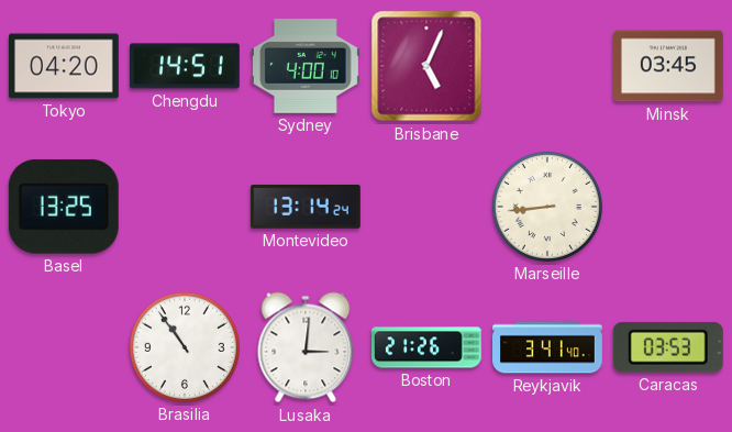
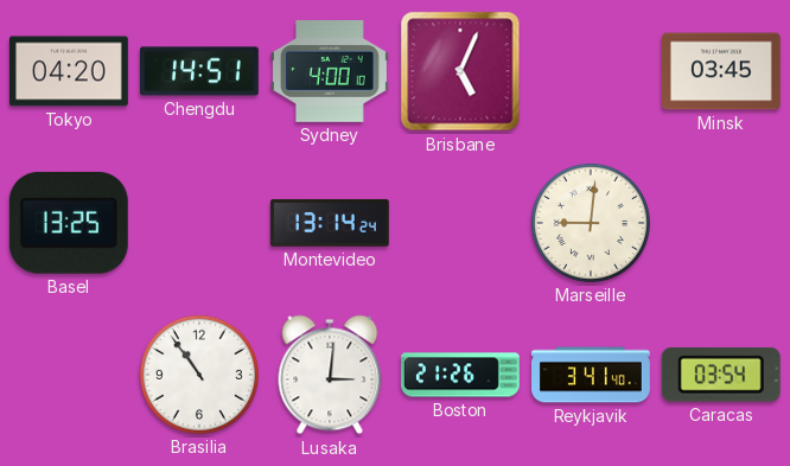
Marseille: 8:44 -> 9:01
Caracas: 03:53 -> 03:54
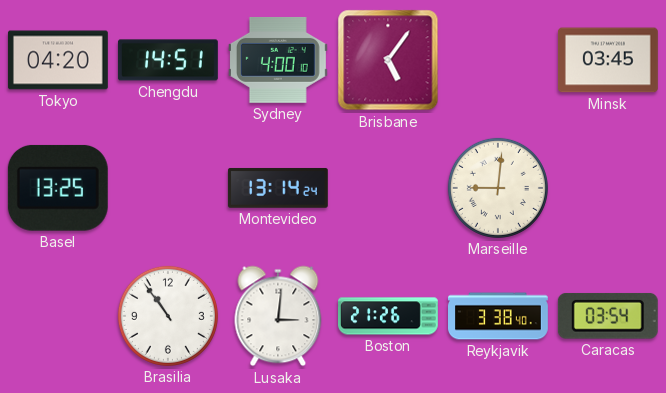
Brisbane: 5:04 -> 5:06
Reykjavik: 3:41 -> 3:38
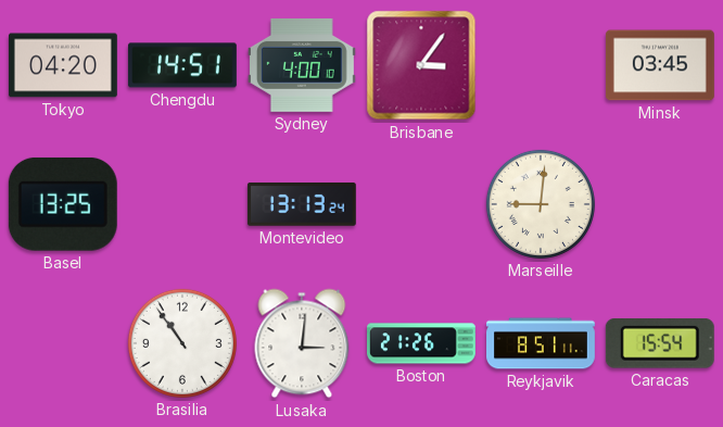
Brisbane: 5:06 -> 3:06
Montevideo: 13:14 -> 13:13
Reykjavik: 3:38 -> 8:51
Caracas: 03:54 -> 15:54
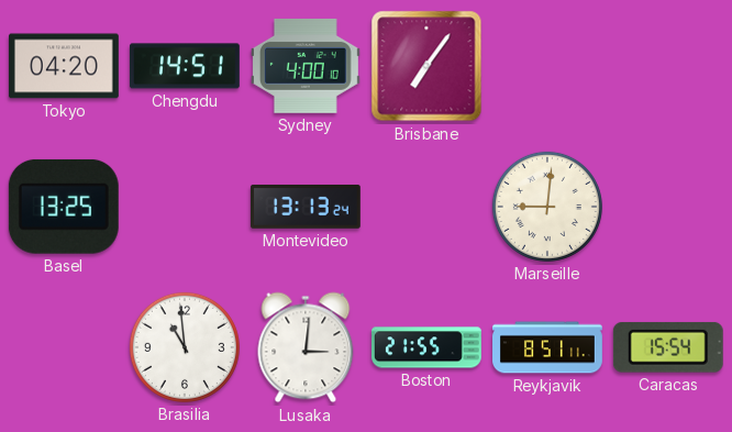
Brisbane: 3:06 -> 7:06
Minsk: 03:45 -> none
Brasilia: 10:54 -> 10:59
Boston: 21:26 -> 21:55
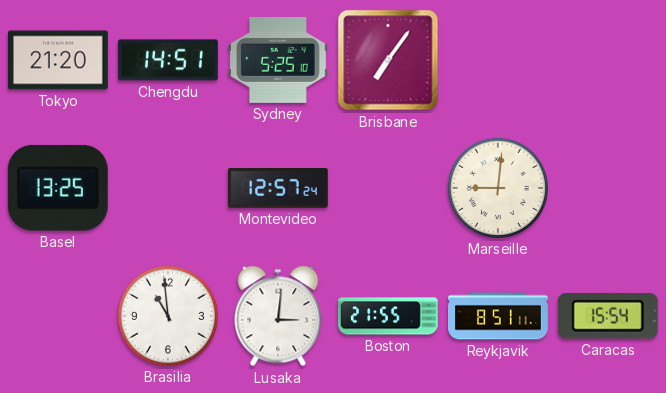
Tokyo: 04:20 -> 21:20
Sydney: 4:00 -> 5:25
Montevideo: 13:13 -> 12:57
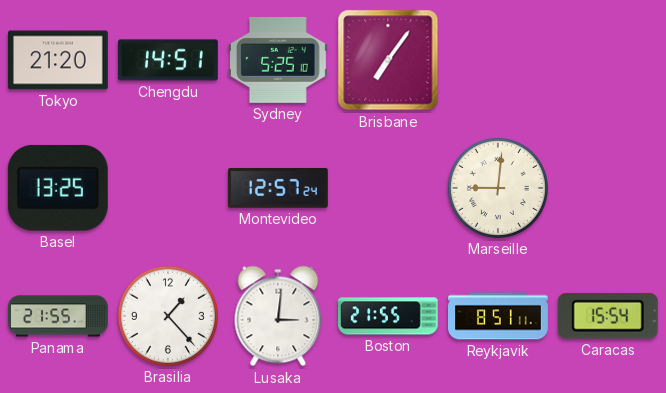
Panama: none -> 21:55
Brasilia: 10:59 -> 1:23
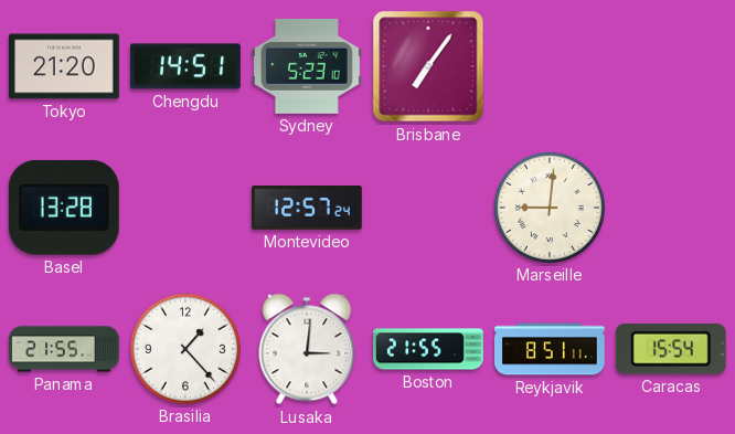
Sydney: 5:25 -> 5:23
Basel: 13:25 -> 13:28
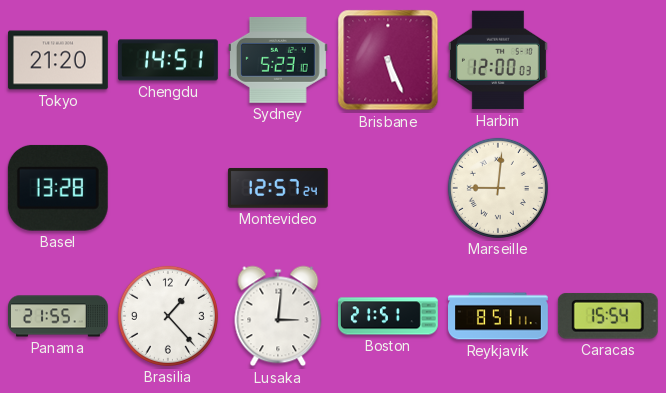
Brisbane: 7:06 -> 5:26
Harbin: none -> 12:00
Boston: 21:55 -> 21:51
